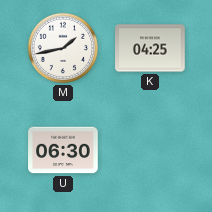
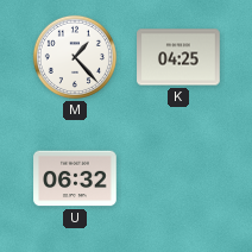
M: 1:43 -> 1:23
U: 06:30 -> 06:32
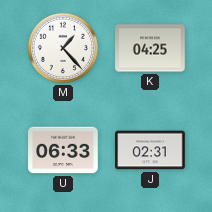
U: 06:32 -> 06:33
J: none -> 02:31
